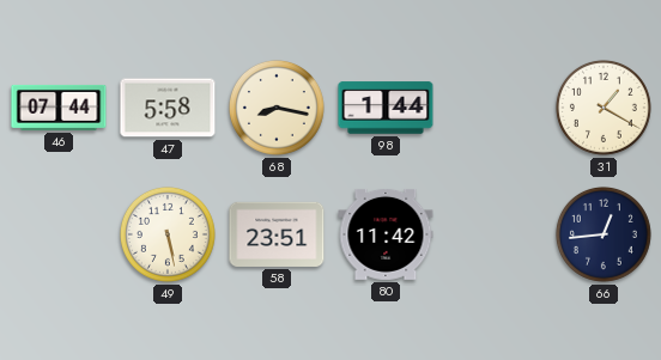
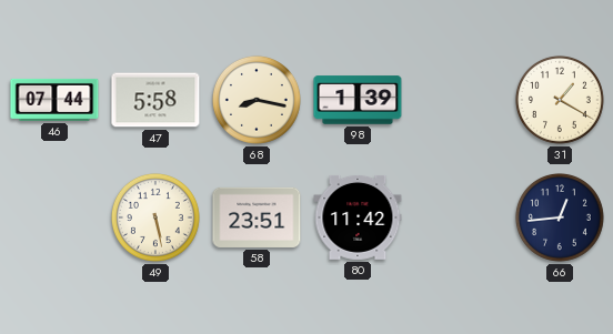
98: 1:44 -> 1:39
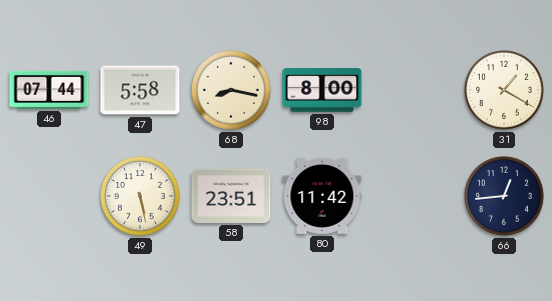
98: 1:39 -> 8:00
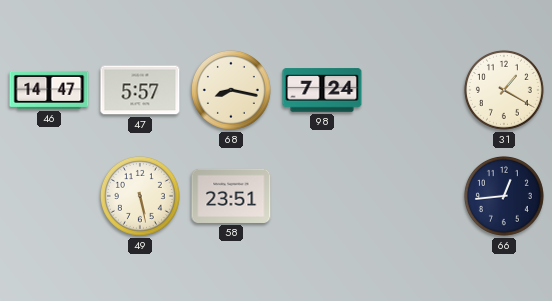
46: 07:44 -> 14:47
47: 5:58 -> 5:57
98: 8:00 -> 7:24
80: 11:42 -> none
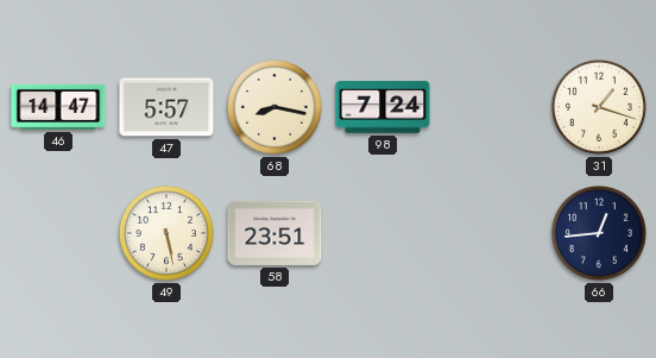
31: 1:20 -> 1:18
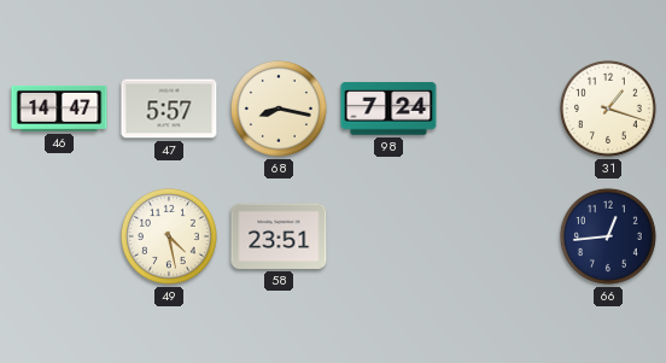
49: 5:28 -> 4:28
